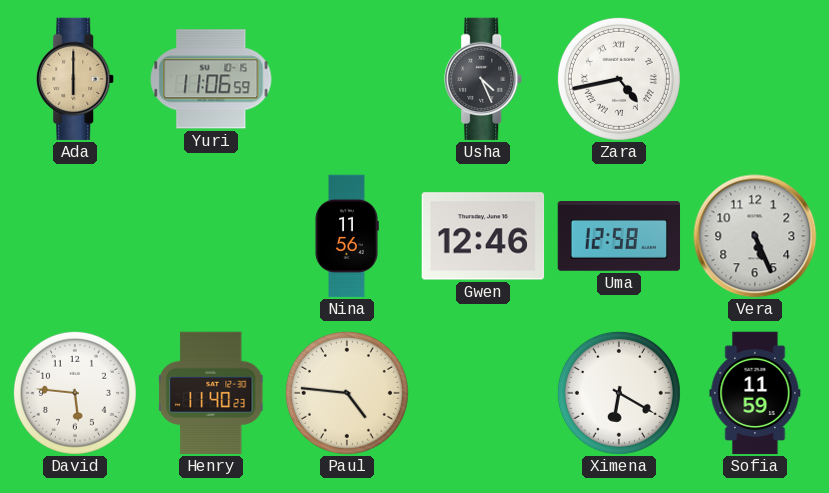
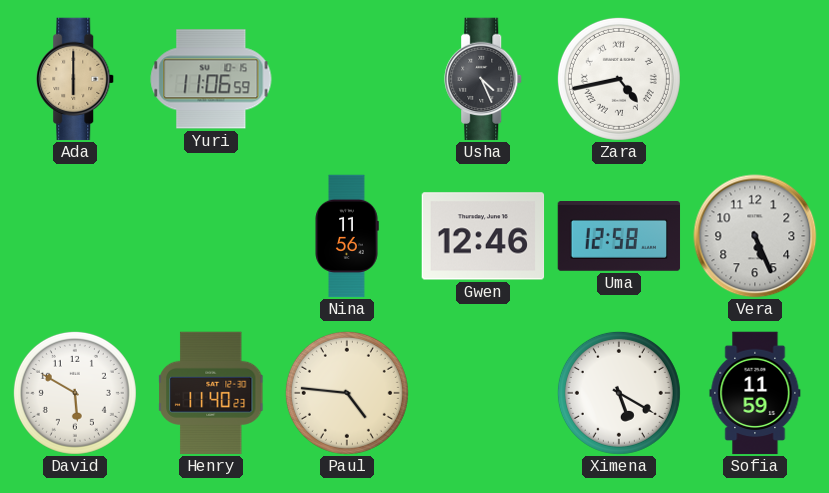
David: 5:46 -> 5:50
Ximena: 6:20 -> 5:20
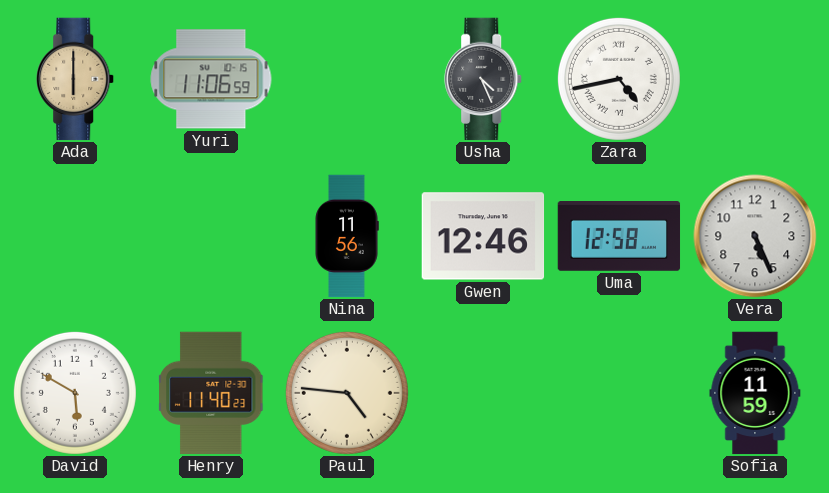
Ximena: 5:20 -> none
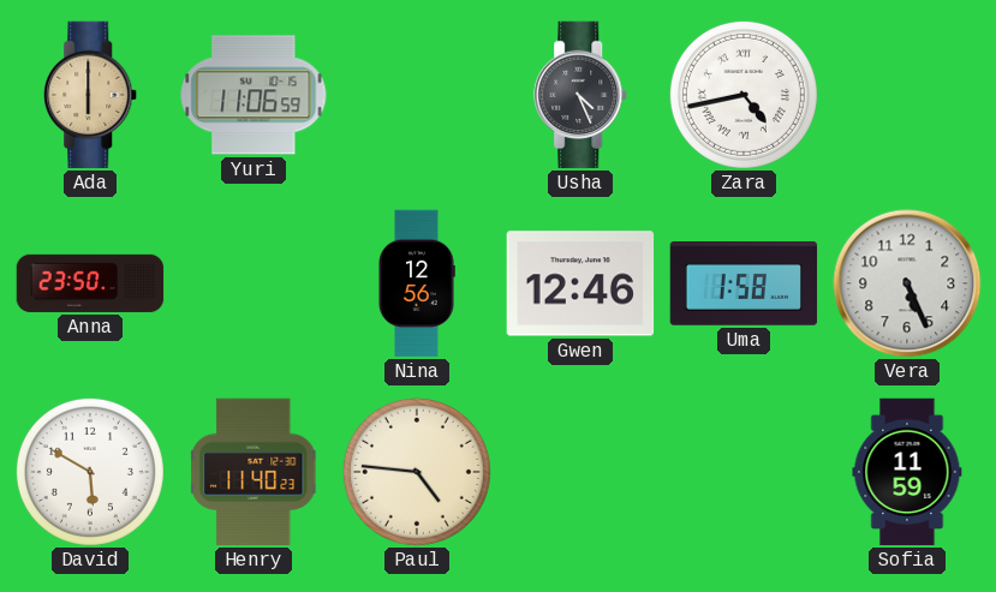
Anna: none -> 23:50
Nina: 11:56 -> 12:56
Uma: 12:58 -> 1:58
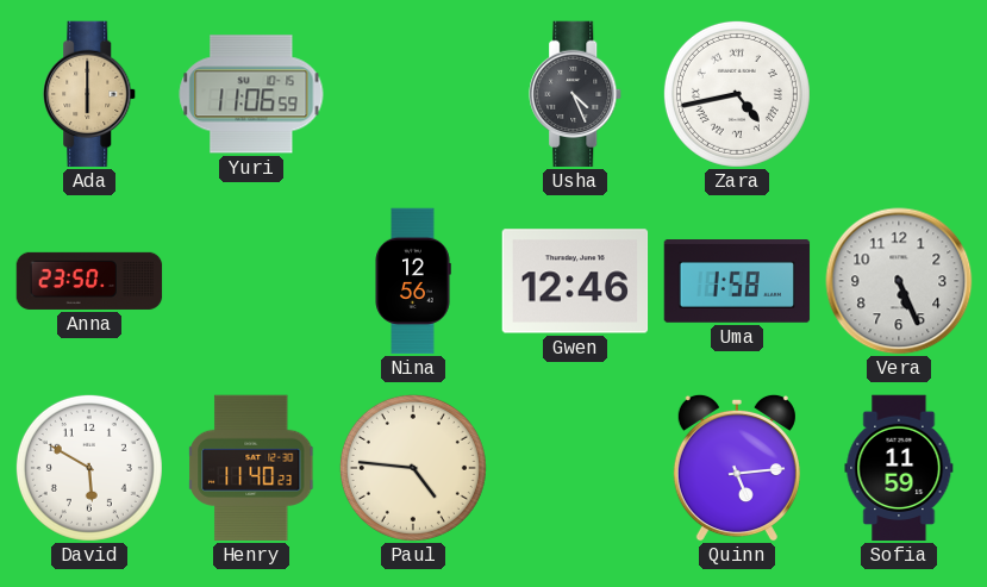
Quinn: none -> 5:14
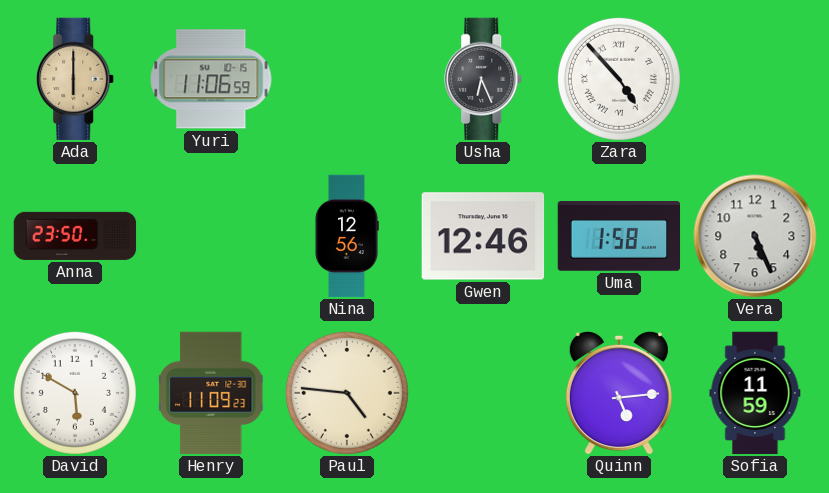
Usha: 4:26 -> 6:26
Zara: 4:43 -> 4:53
Henry: 11:40 -> 11:09
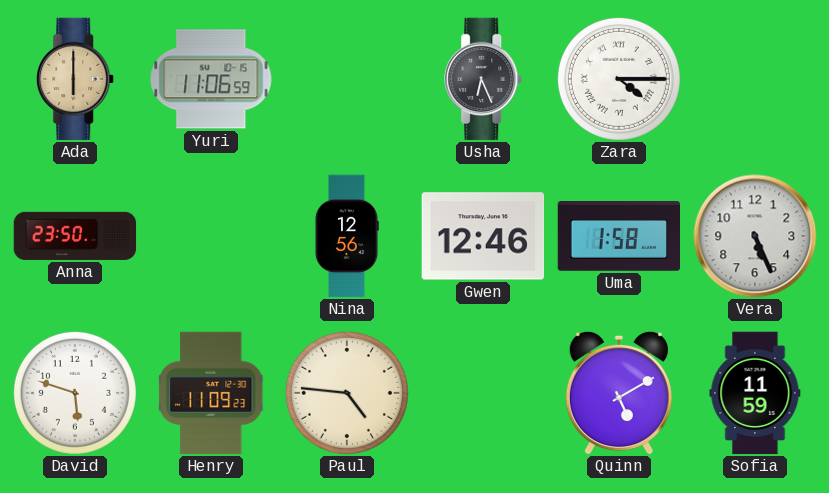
Zara: 4:53 -> 4:15
David: 5:50 -> 5:48
Quinn: 5:14 -> 5:10
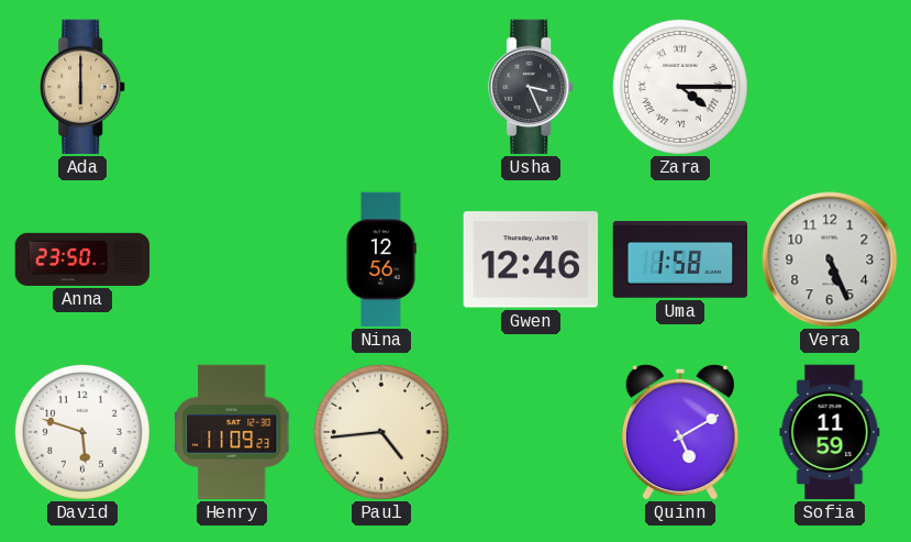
Yuri: 11:06 -> none
Usha: 6:26 -> 3:26
Paul: 4:46 -> 4:44
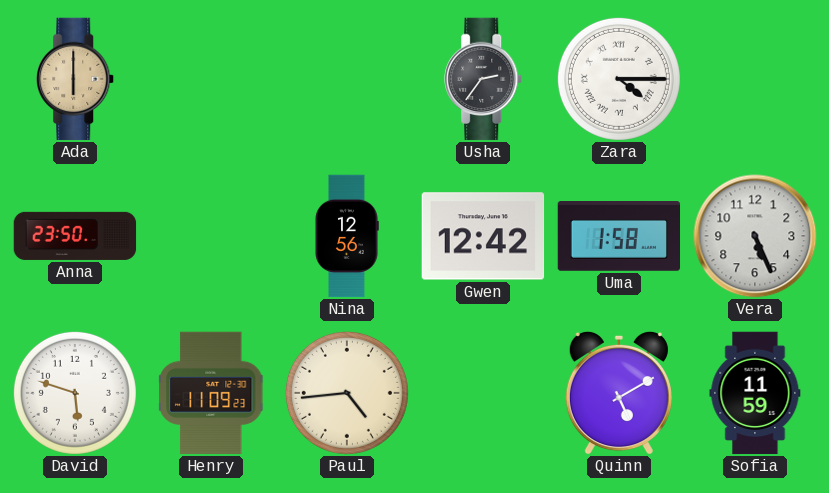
Usha: 3:26 -> 2:36
Gwen: 12:46 -> 12:42
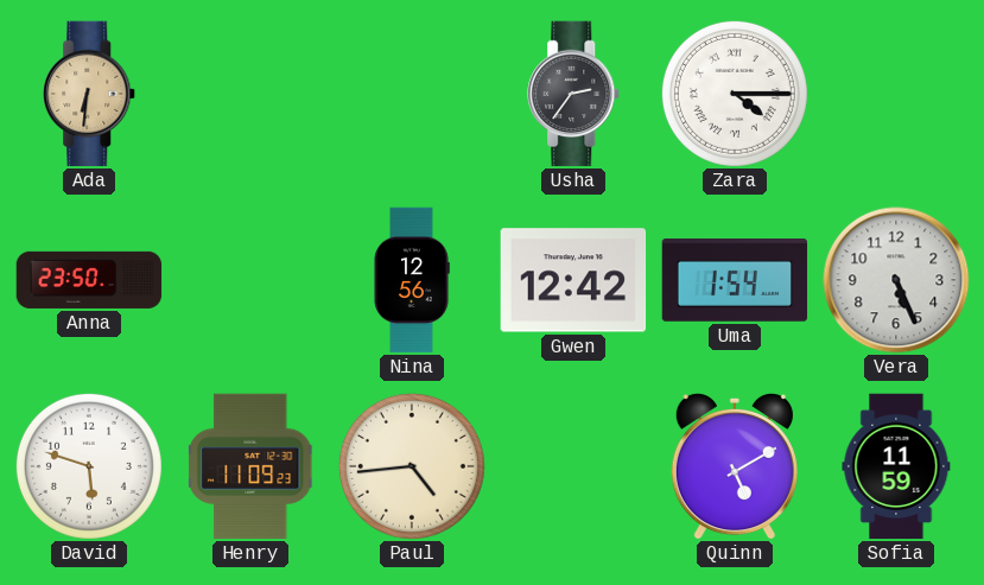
Ada: 6:00 -> 6:31
Uma: 1:58 -> 1:54
